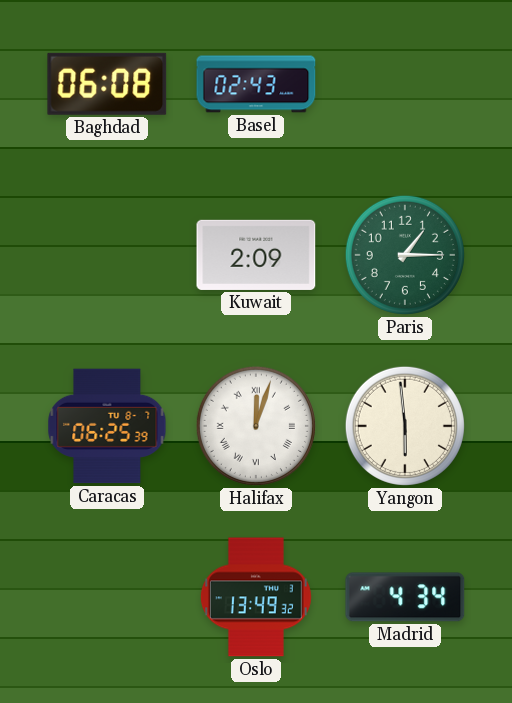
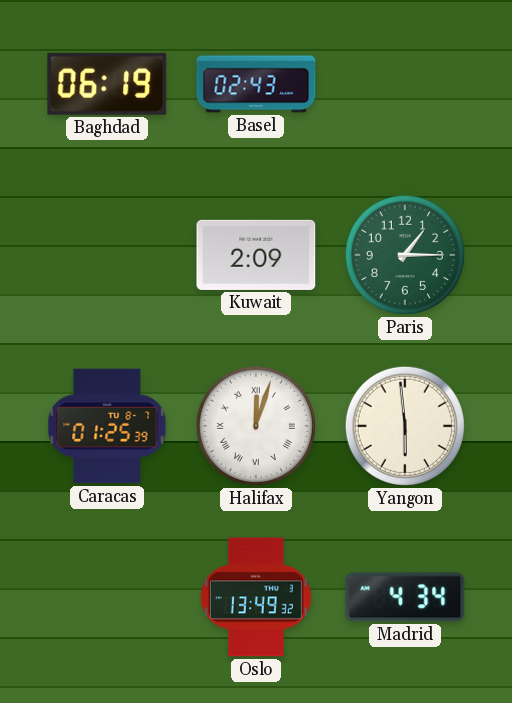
Baghdad: 06:08 -> 06:19
Caracas: 06:25 -> 01:25
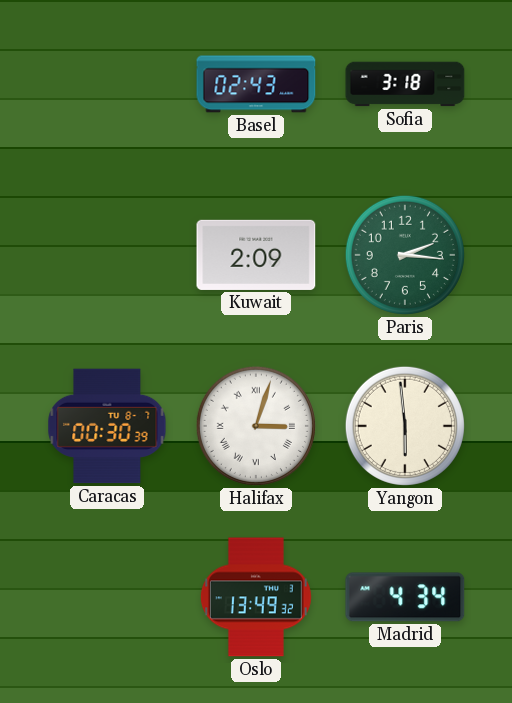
Baghdad: 06:19 -> none
Sofia: none -> 3:18
Paris: 1:15 -> 2:16
Caracas: 01:25 -> 00:30
Halifax: 12:03 -> 3:03
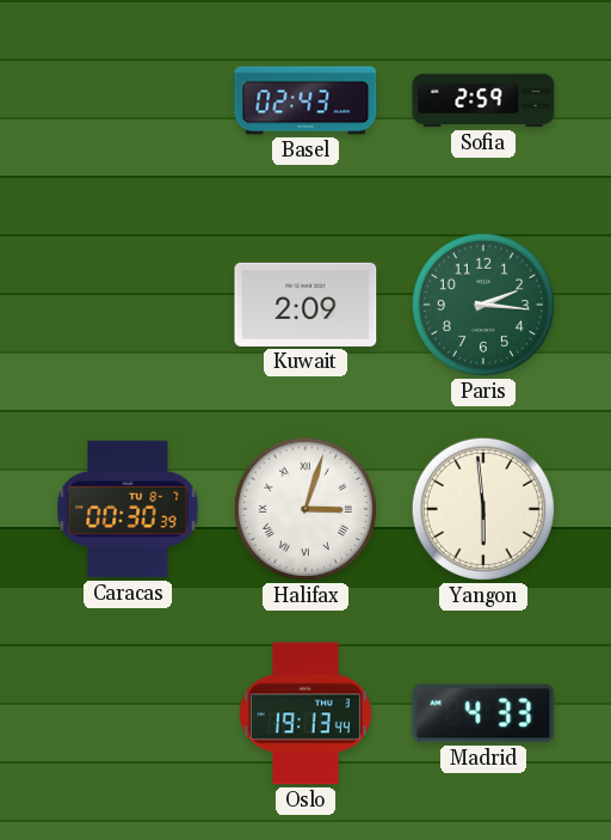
Sofia: 3:18 -> 2:59
Oslo: 13:49 -> 19:13
Madrid: 4:34 -> 4:33
